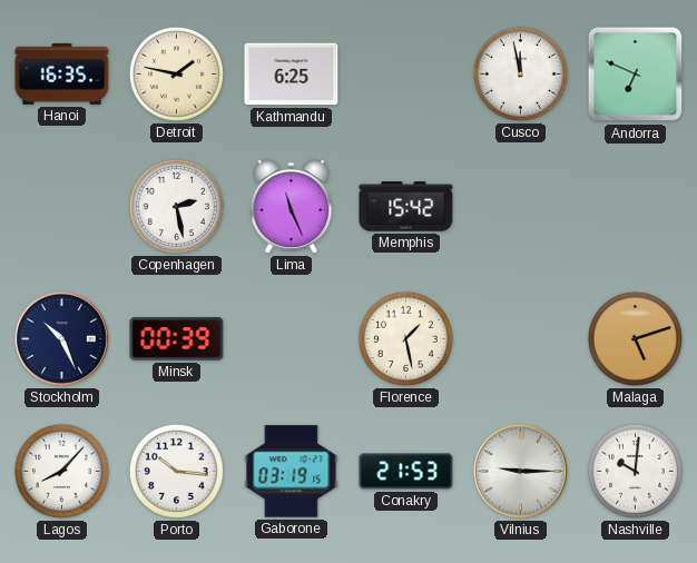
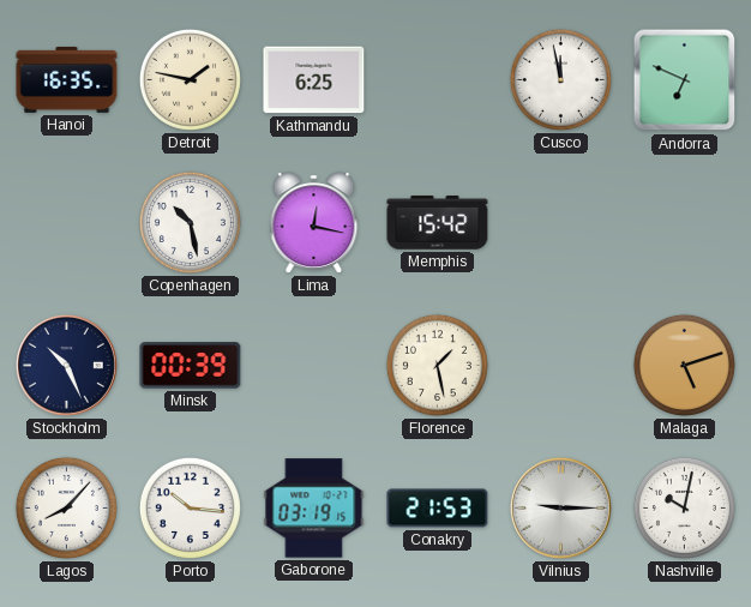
Copenhagen: 2:28 -> 10:28
Lima: 11:26 -> 12:17
Nashville: 10:01 -> 10:02
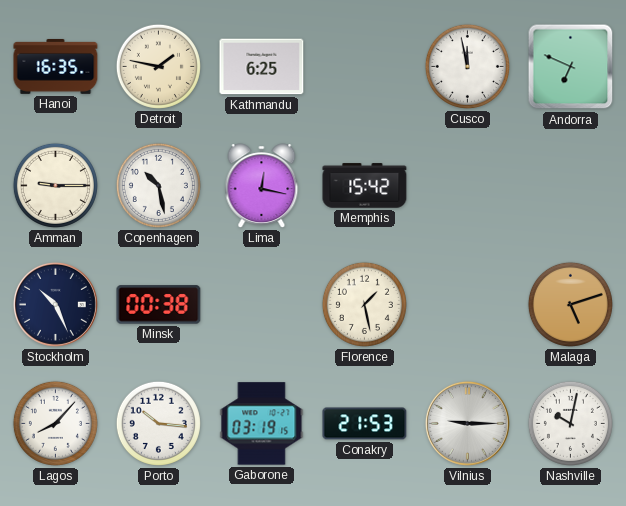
Amman: none -> 9:15
Minsk: 00:39 -> 00:38
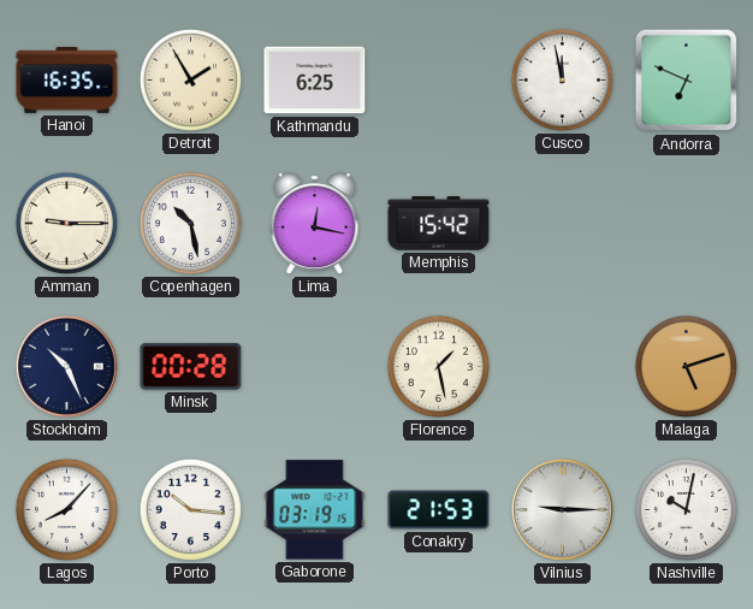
Detroit: 1:47 -> 1:55
Minsk: 00:38 -> 00:28
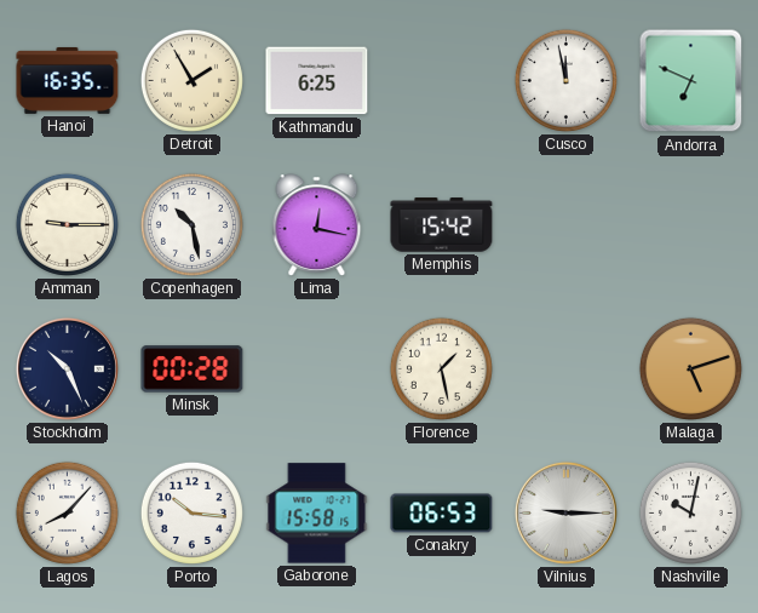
Gaborone: 03:19 -> 15:58
Conakry: 21:53 -> 06:53
